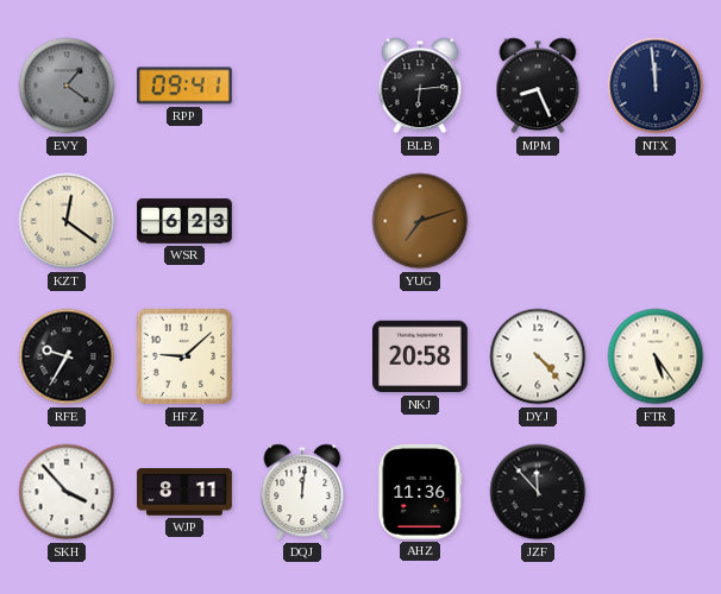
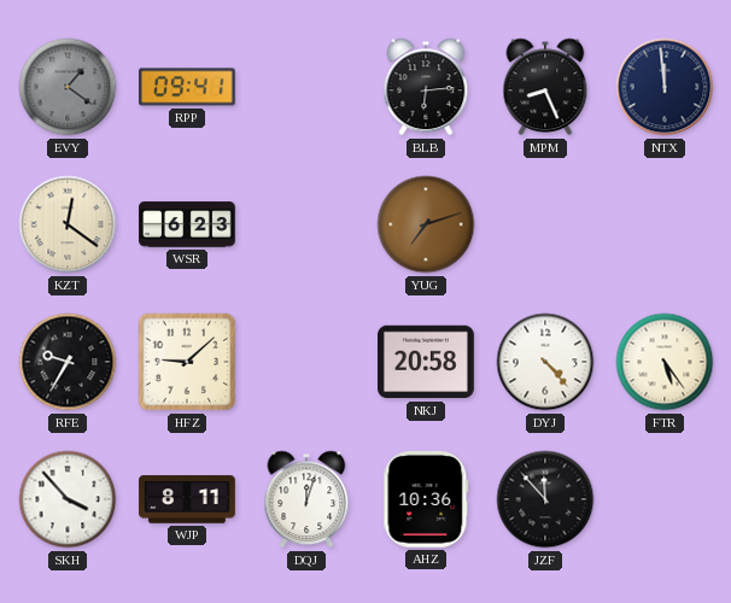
DQJ: 12:01 -> 12:03
AHZ: 11:36 -> 10:36
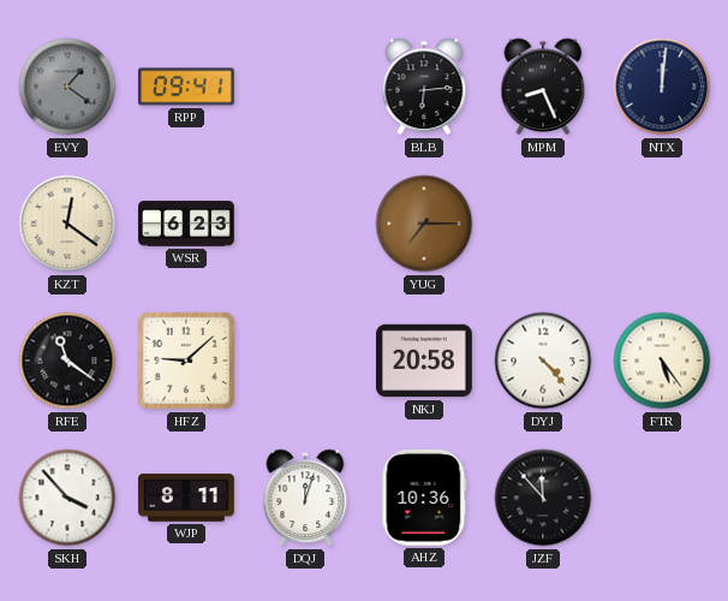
NTX: 11:59 -> 12:01
YUG: 7:12 -> 7:15
RFE: 9:35 -> 11:21
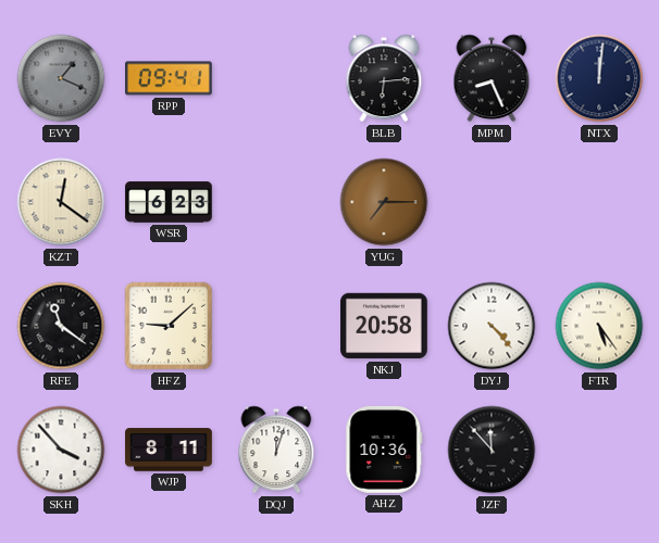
EVY: 1:21 -> 1:19
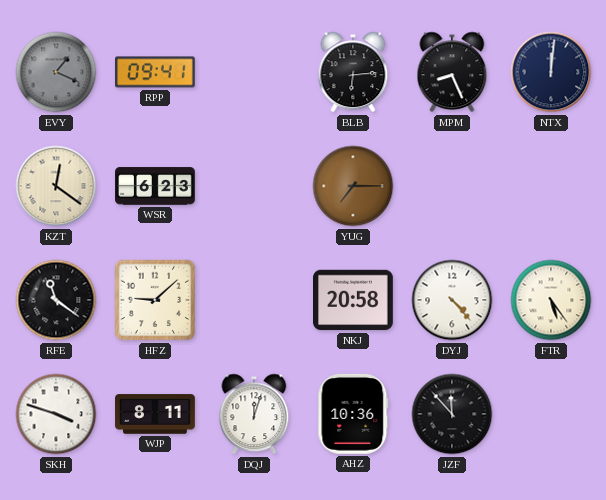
SKH: 3:53 -> 3:48
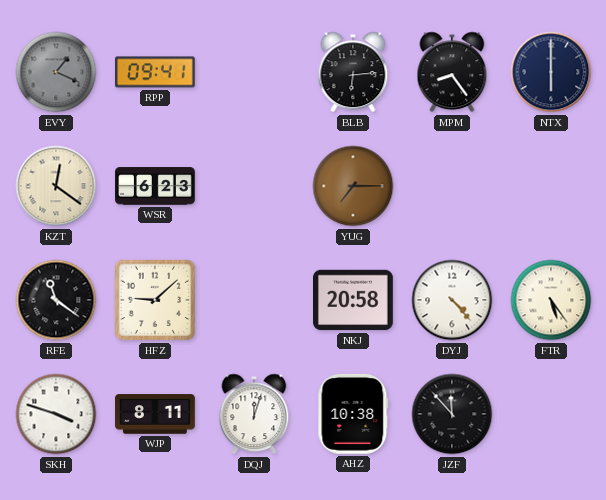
MPM: 8:26 -> 8:24
NTX: 12:01 -> 6:00
AHZ: 10:36 -> 10:38
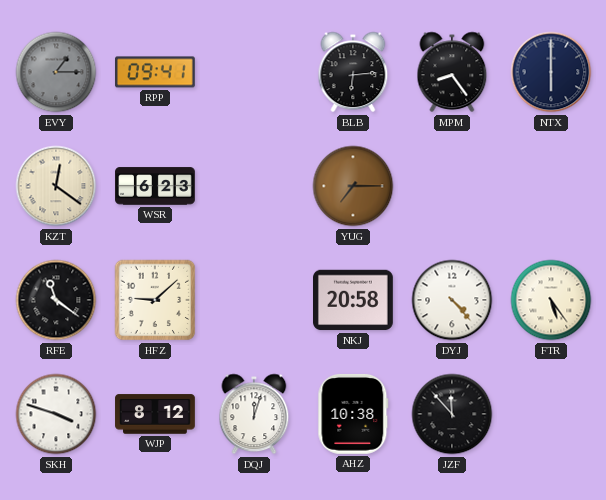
EVY: 1:19 -> 1:15
WJP: 8:11 -> 8:12
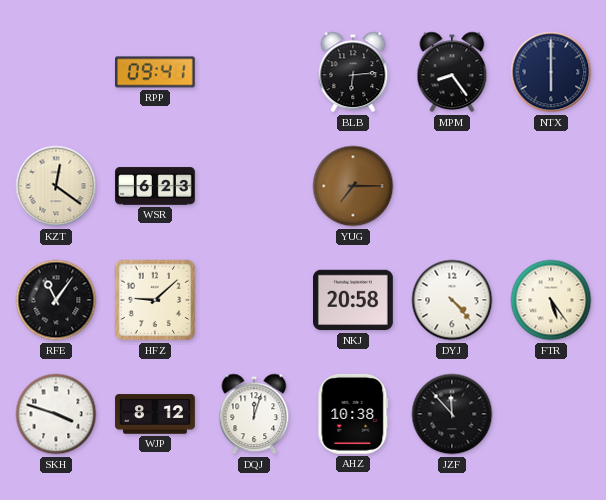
EVY: 1:15 -> none
RFE: 11:21 -> 11:06
